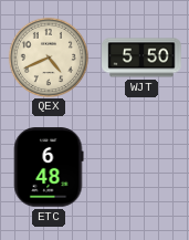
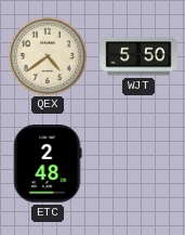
QEX: 4:41 -> 4:39
ETC: 6:48 -> 2:48
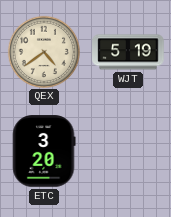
WJT: 5:50 -> 5:19
ETC: 2:48 -> 3:20
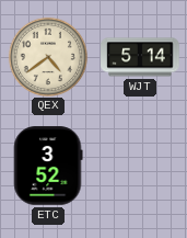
WJT: 5:19 -> 5:14
ETC: 3:20 -> 3:52
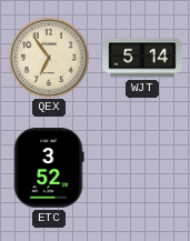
QEX: 4:39 -> 6:54
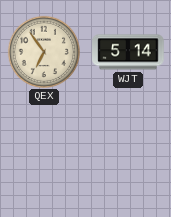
ETC: 3:52 -> none
